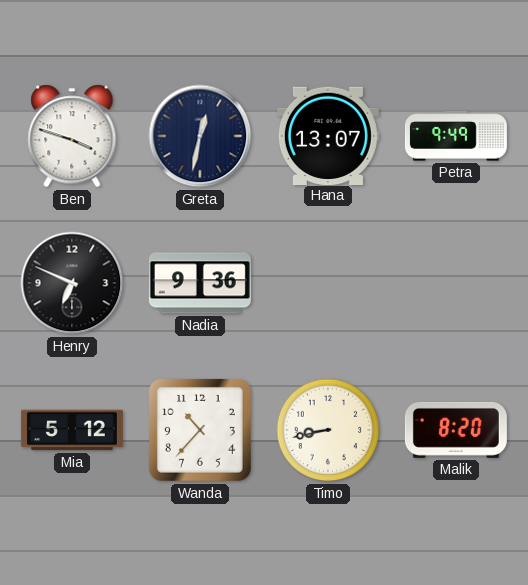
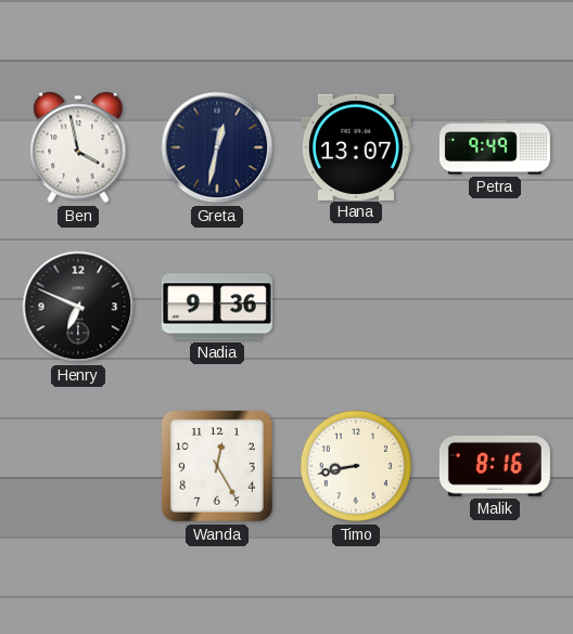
Ben: 3:48 -> 3:58
Mia: 5:12 -> none
Wanda: 10:37 -> 12:25
Malik: 8:20 -> 8:16
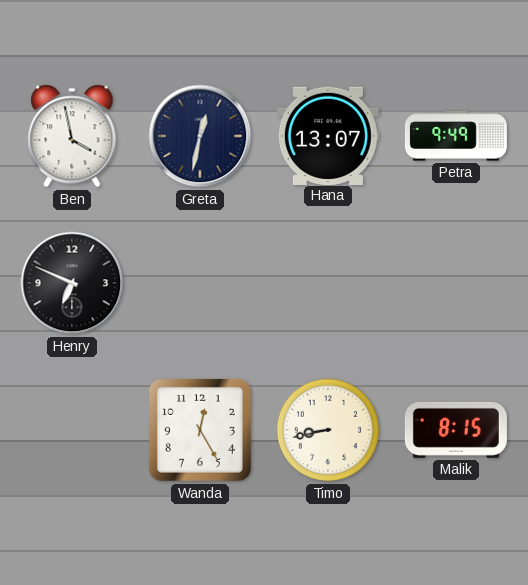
Nadia: 9:36 -> none
Malik: 8:16 -> 8:15
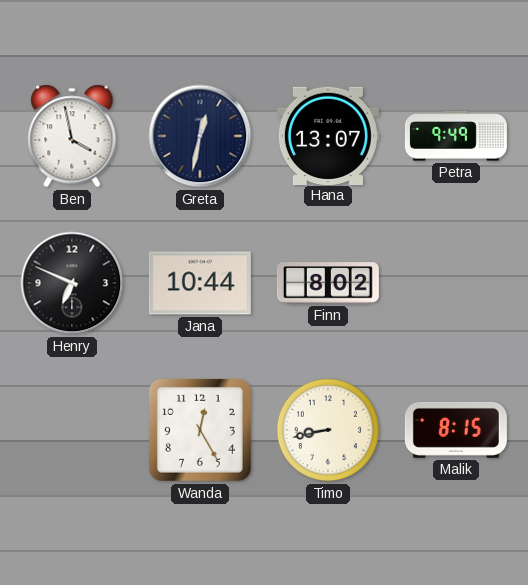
Jana: none -> 10:44
Finn: none -> 8:02
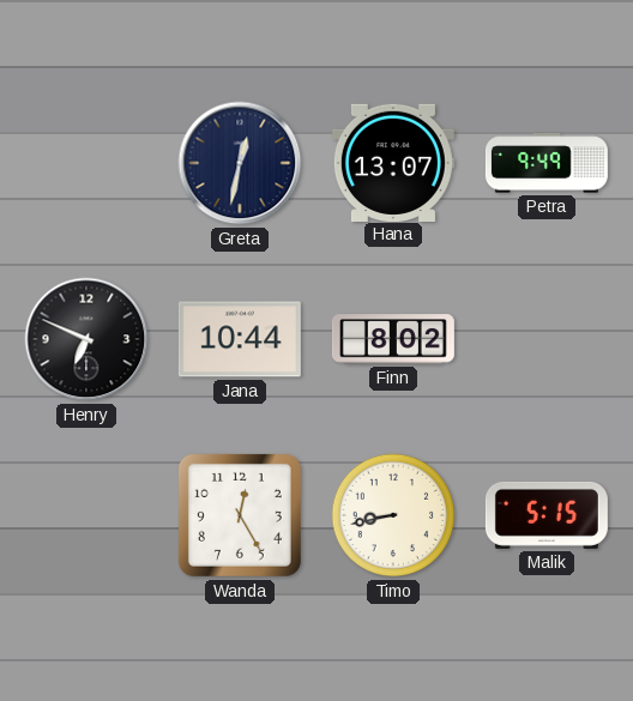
Ben: 3:58 -> none
Malik: 8:15 -> 5:15
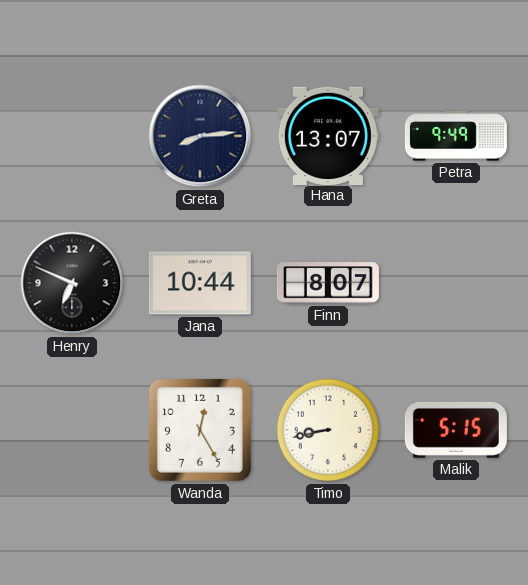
Greta: 12:32 -> 8:14
Finn: 8:02 -> 8:07
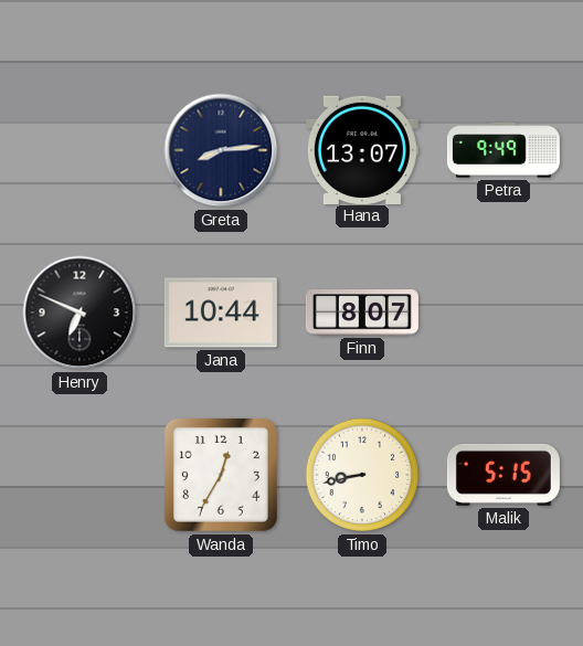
Wanda: 12:25 -> 12:35
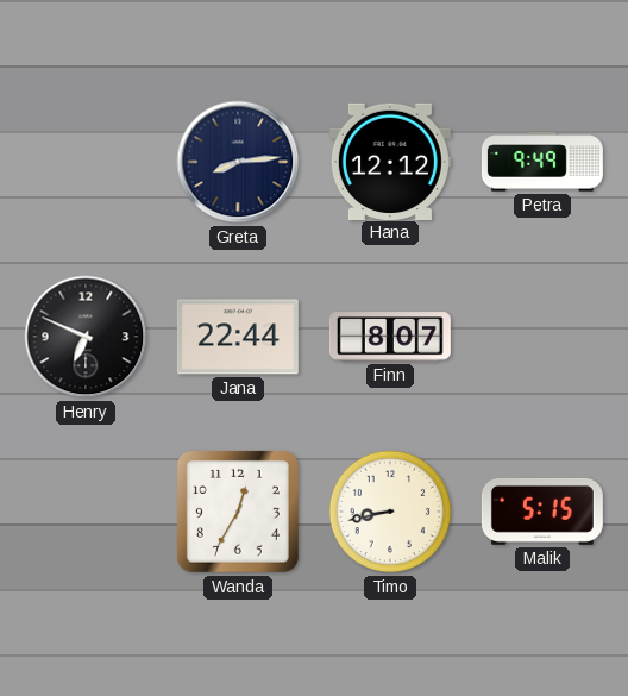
Hana: 13:07 -> 12:12
Jana: 10:44 -> 22:44
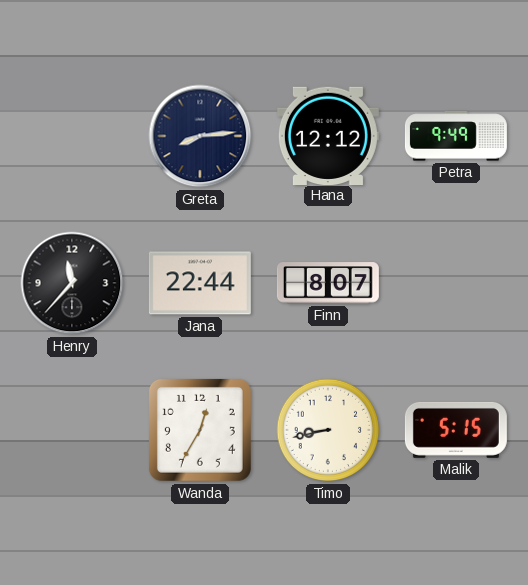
Henry: 6:49 -> 11:37
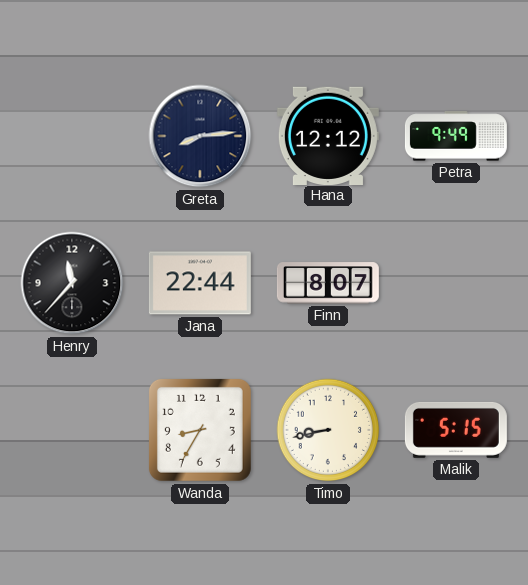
Wanda: 12:35 -> 8:35
